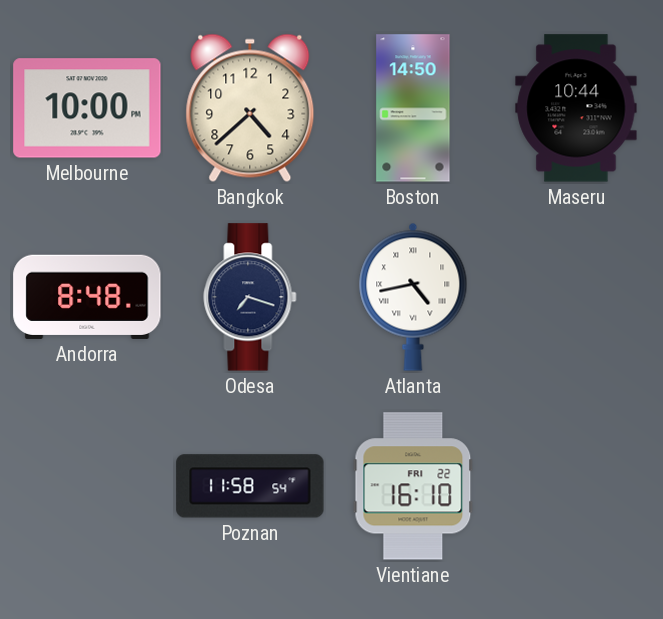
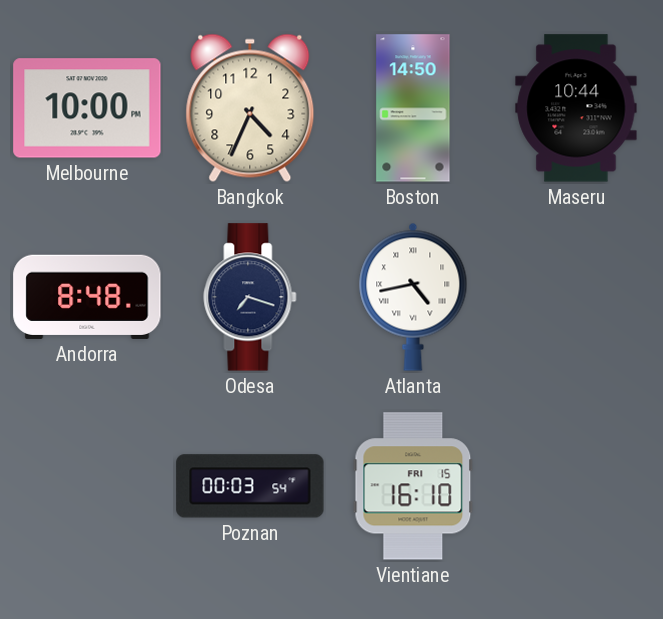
Bangkok: 4:38 -> 4:34
Poznan: 11:58 -> 00:03
Vientiane date: FRI 22 -> FRI 15
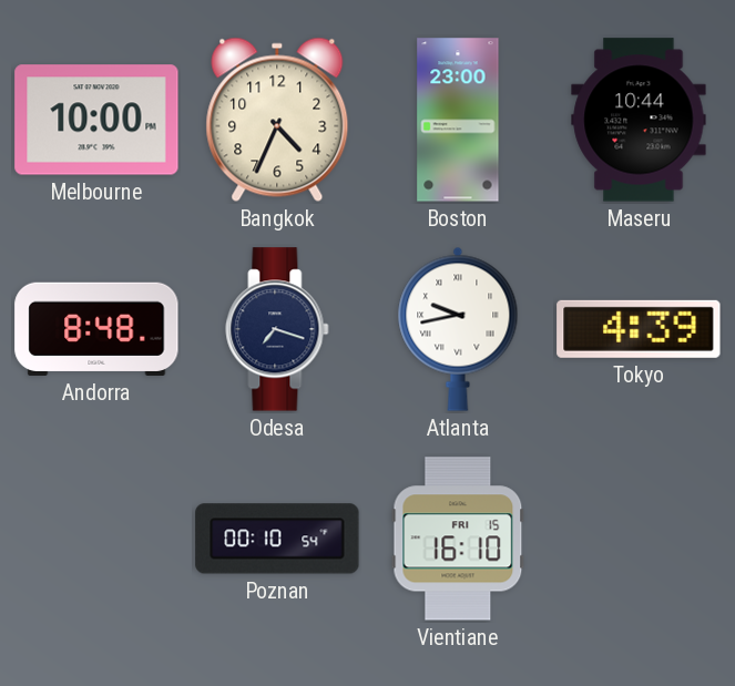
Boston: 14:50 -> 23:00
Atlanta: 4:43 -> 9:43
Tokyo: none -> 4:39
Poznan: 00:03 -> 00:10
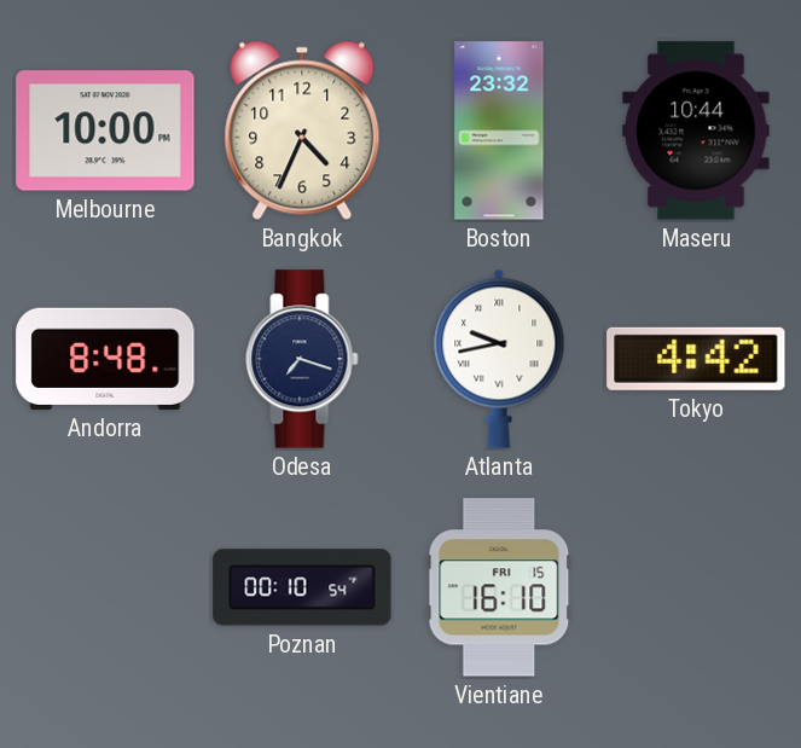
Boston: 23:00 -> 23:32
Tokyo: 4:39 -> 4:42
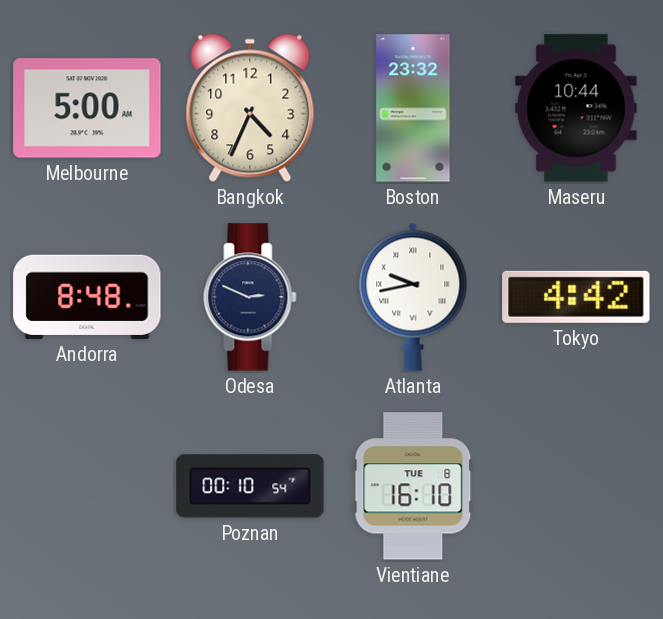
Melbourne: 10:00 -> 5:00
Odesa: 7:18 -> 2:49
Vientiane date: FRI 15 -> TUE 8
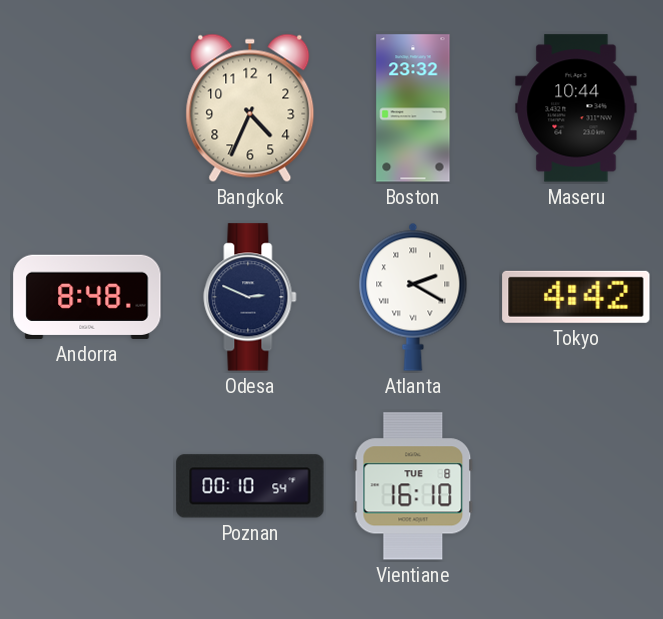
Melbourne: 5:00 -> none
Atlanta: 9:43 -> 2:20
